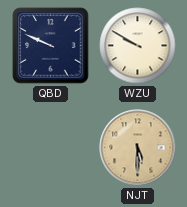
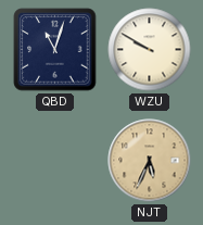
QBD: 9:49 -> 11:03
NJT: 5:30 -> 5:34
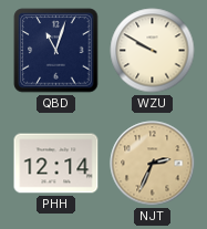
PHH: none -> 12:14
NJT: 5:34 -> 2:34
